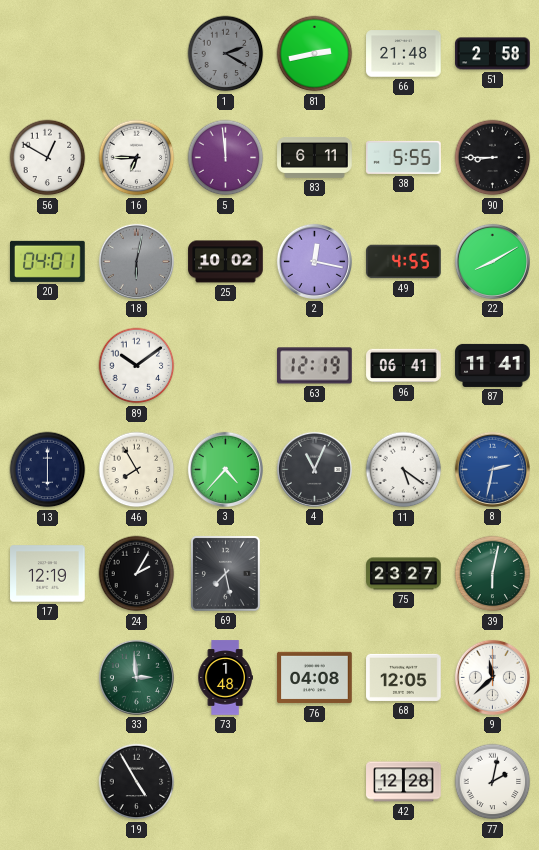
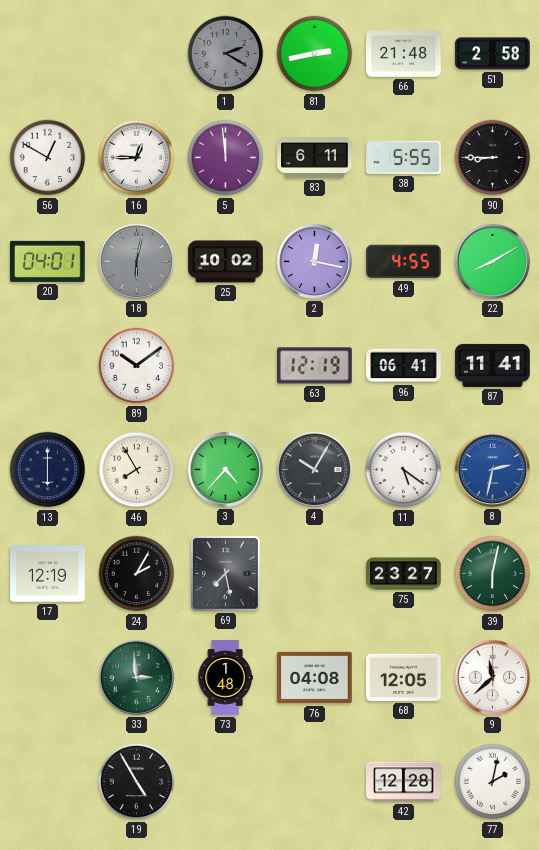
16: 6:45 -> 12:45
4: 11:04 -> 10:05
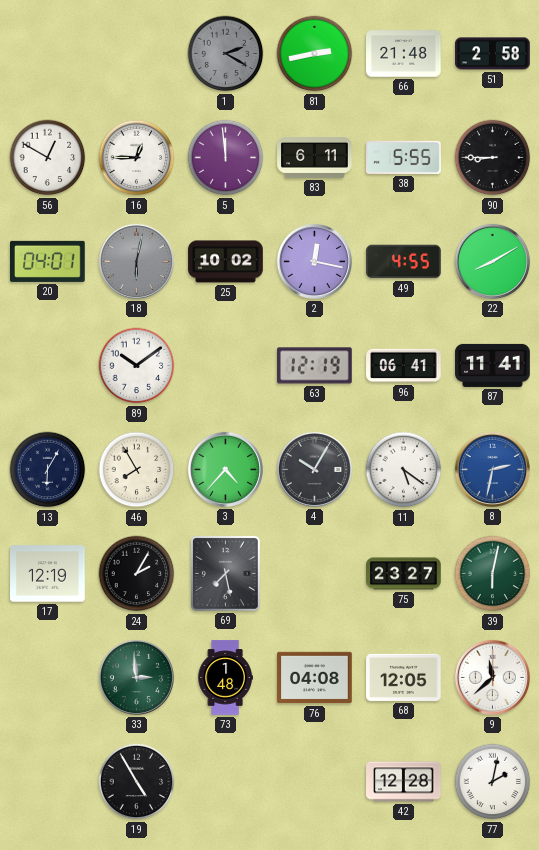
13: 6:00 -> 6:05
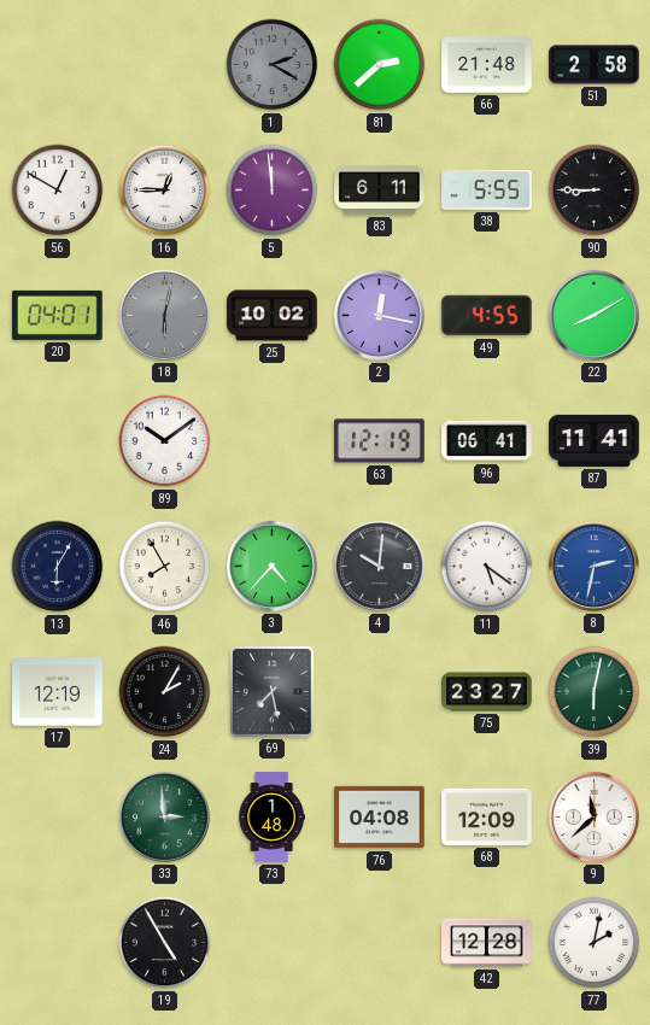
81: 2:43 -> 2:38
4: 10:05 -> 10:01
68: 12:05 -> 12:09
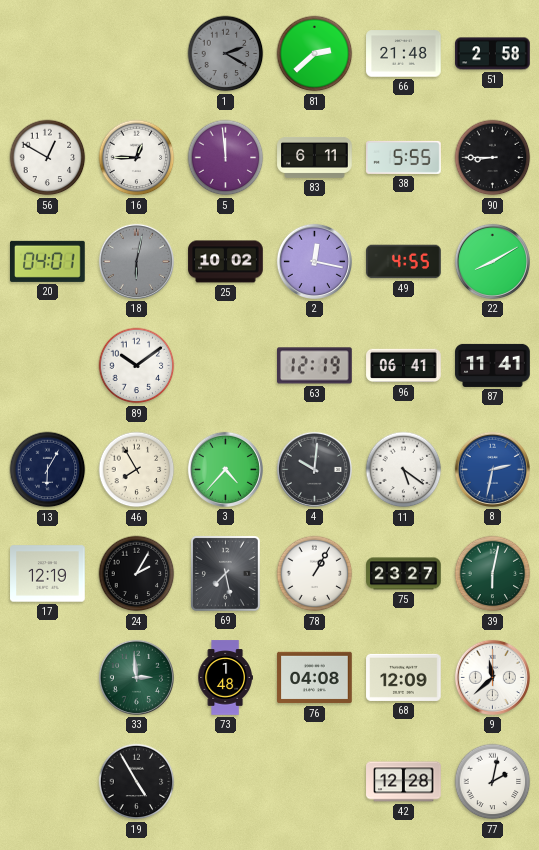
78: none -> 1:05
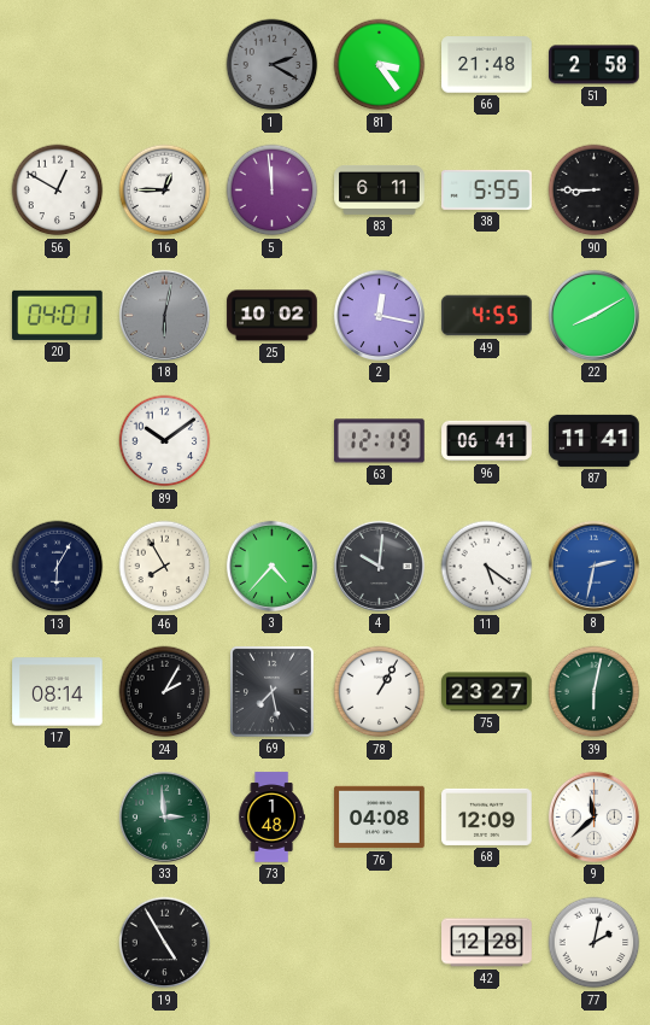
81: 2:38 -> 3:24
17: 12:19 -> 08:14
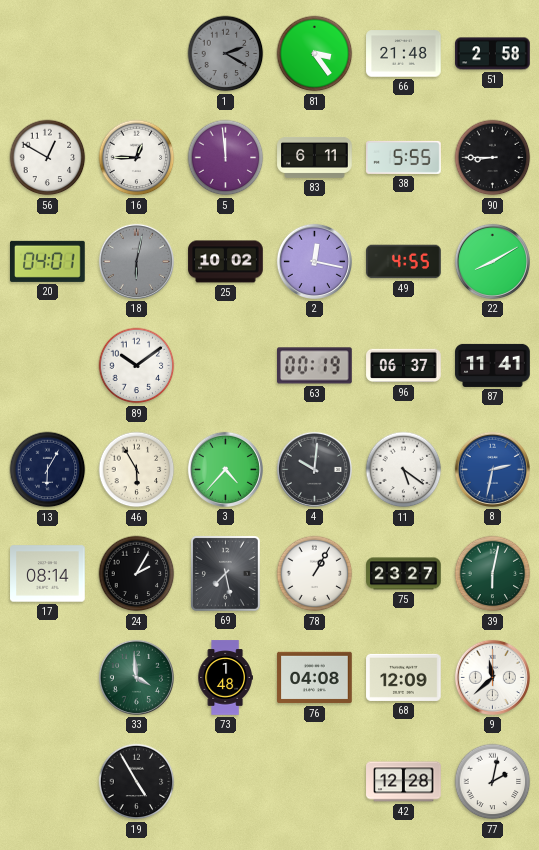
63: 12:19 -> 00:19
96: 06:41 -> 06:37
46: 7:55 -> 5:55
33: 2:59 -> 3:59
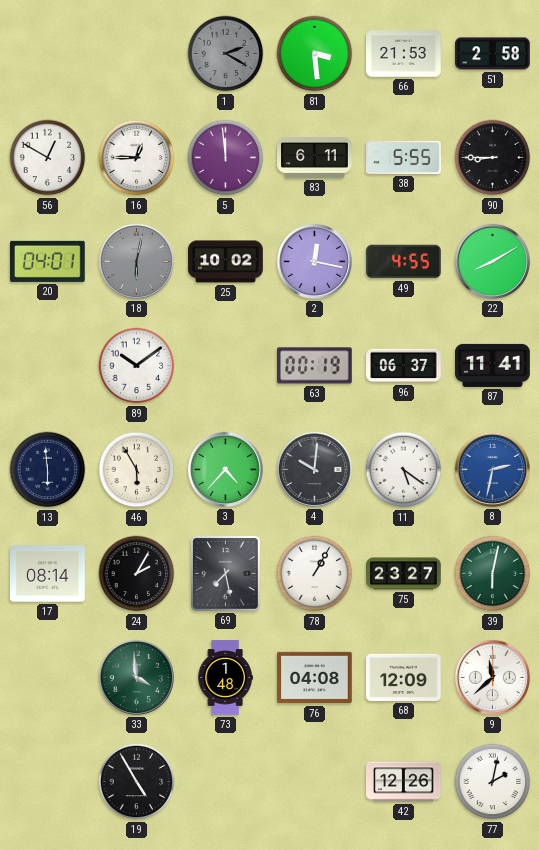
81: 3:24 -> 3:29
66: 21:48 -> 21:53
13: 6:05 -> 5:59
42: 12:28 -> 12:26
